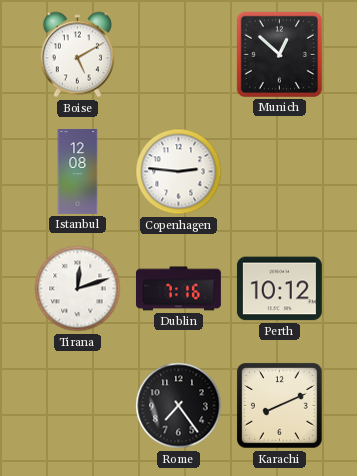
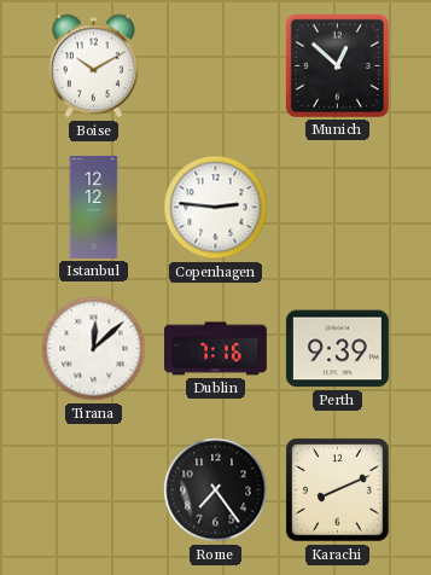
Boise: 5:10 -> 10:10
Istanbul: 12:08 -> 12:12
Tirana: 12:12 -> 12:08
Perth: 10:12 -> 9:39
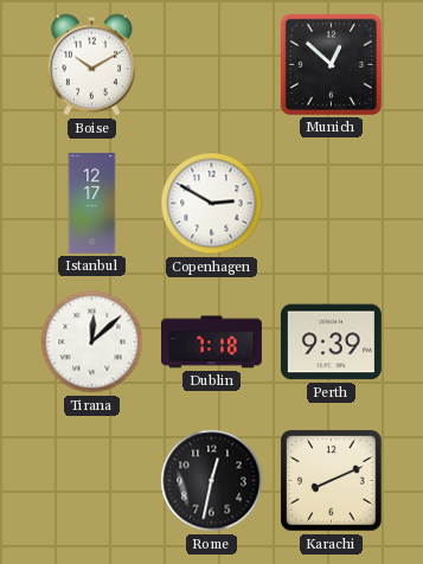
Istanbul: 12:12 -> 12:17
Copenhagen: 2:46 -> 2:50
Dublin: 7:16 -> 7:18
Rome: 7:24 -> 12:32
